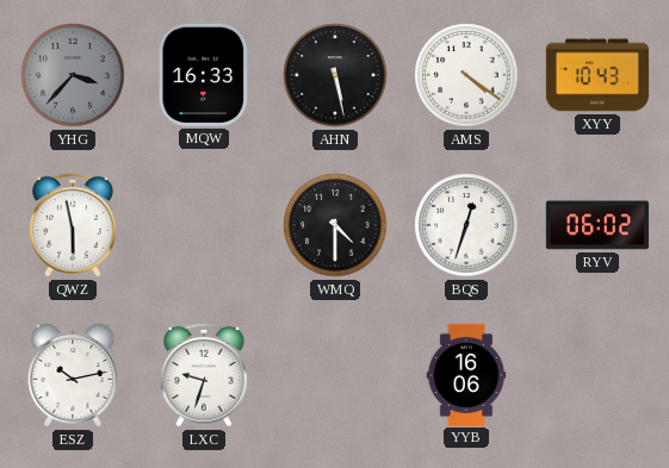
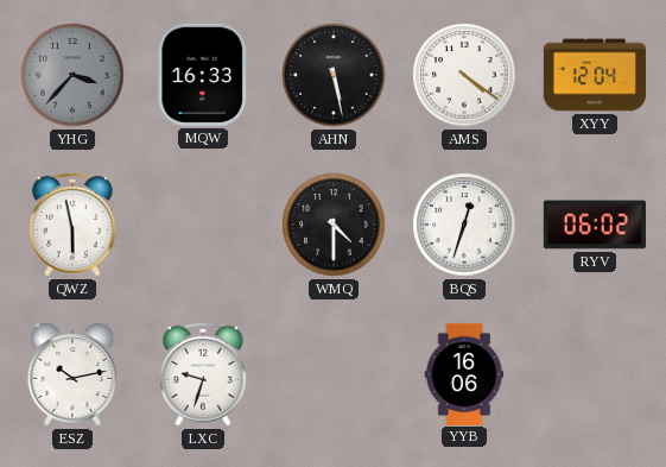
XYY: 10:43 -> 12:04
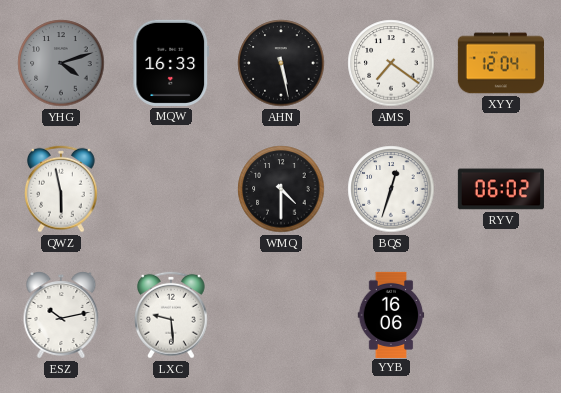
YHG: 3:37 -> 4:12
AMS: 4:21 -> 7:21
LXC: 9:33 -> 9:29
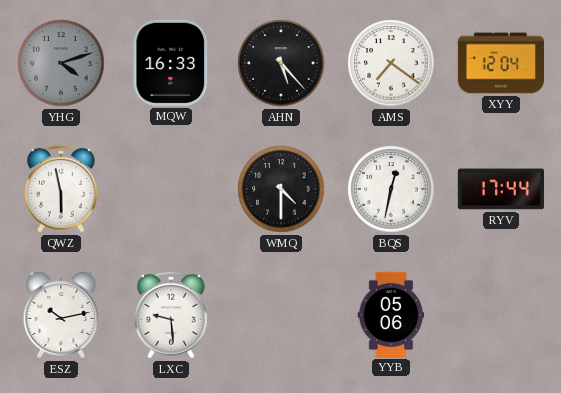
AHN: 5:28 -> 5:23
BQS: 12:33 -> 12:32
RYV: 06:02 -> 17:44
YYB: 16:06 -> 05:06
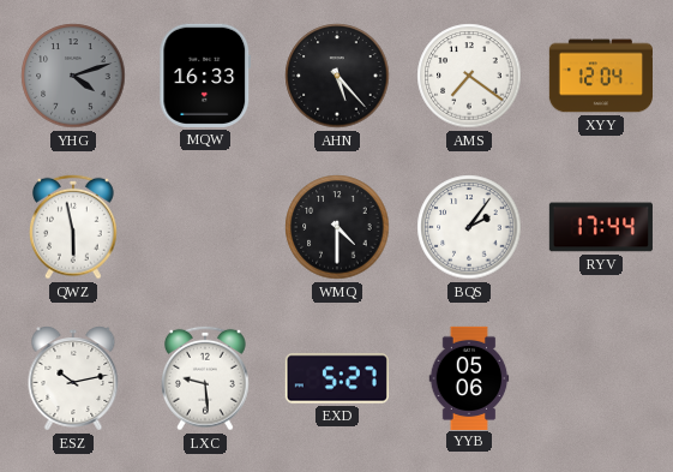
BQS: 12:32 -> 2:06
EXD: none -> 5:27
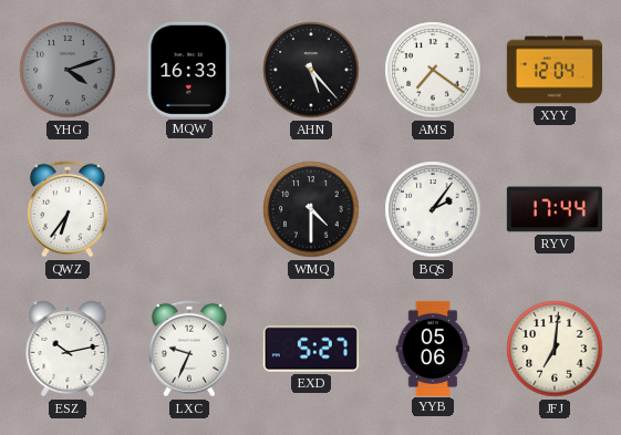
QWZ: 5:58 -> 6:36
LXC: 9:29 -> 9:34
JFJ: none -> 7:01
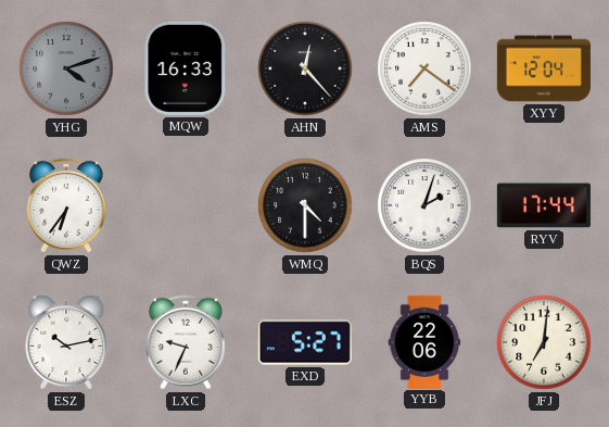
AHN: 5:23 -> 12:23
BQS: 2:06 -> 2:03
YYB: 05:06 -> 22:06
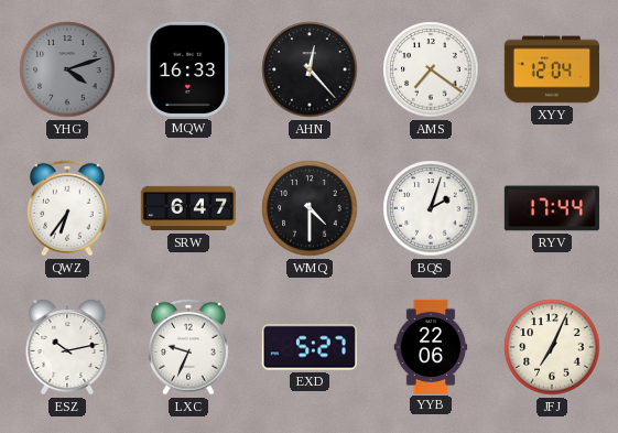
SRW: none -> 6:47
JFJ: 7:01 -> 7:04
